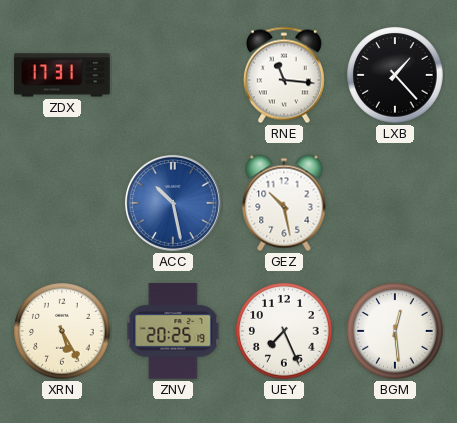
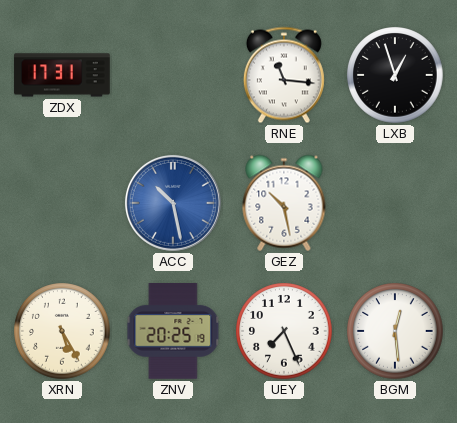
LXB: 1:23 -> 12:57
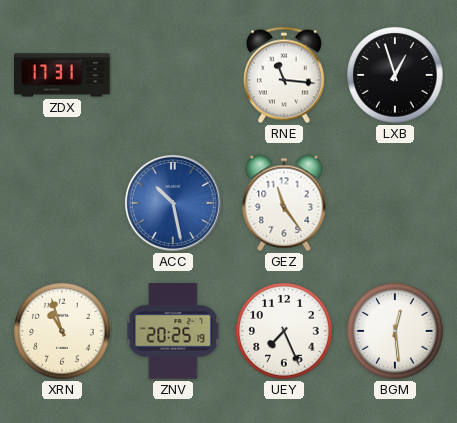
GEZ: 10:28 -> 11:24
XRN: 5:25 -> 10:57
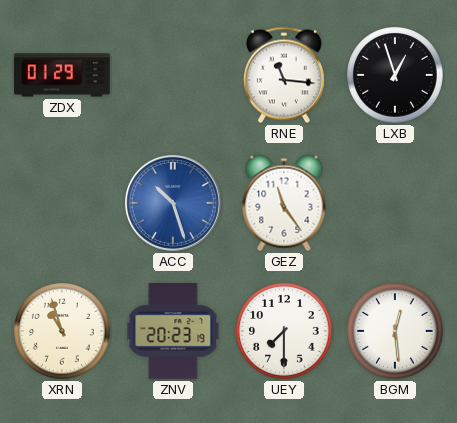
ZDX: 17:31 -> 01:29
ACC: 10:28 -> 10:27
ZNV: 20:25 -> 20:23
UEY: 7:26 -> 7:30
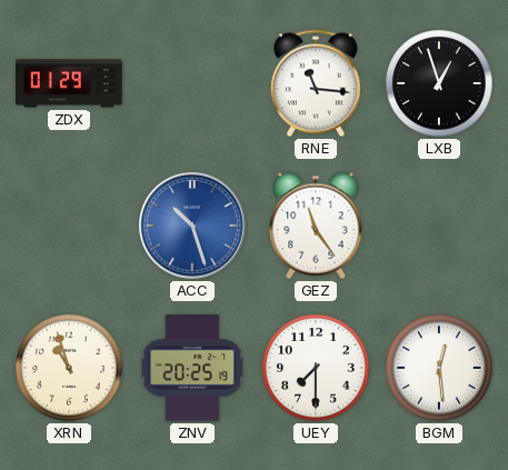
ZNV: 20:23 -> 20:25
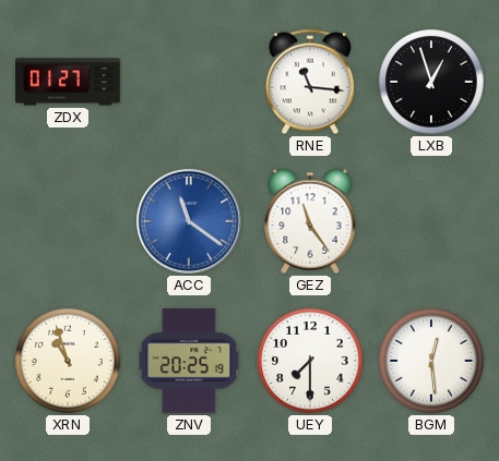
ZDX: 01:29 -> 01:27
ACC: 10:27 -> 11:21
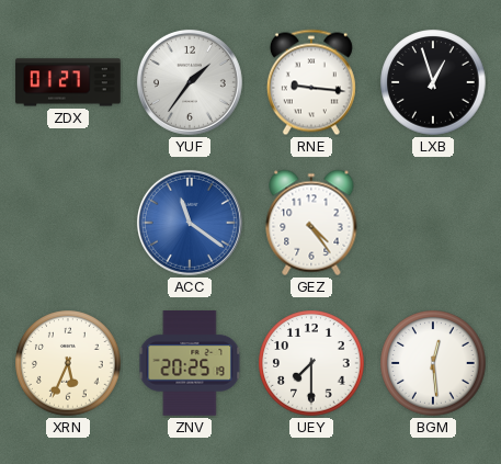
YUF: none -> 1:36
RNE: 11:16 -> 9:16
GEZ: 11:24 -> 4:24
XRN: 10:57 -> 5:34
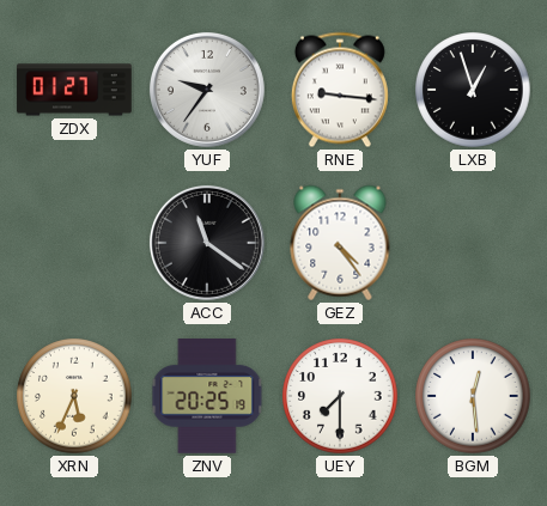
YUF: 1:36 -> 9:36
ACC dial: blue -> black
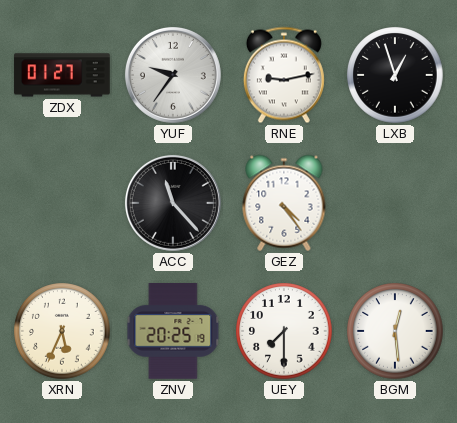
RNE: 9:16 -> 9:13
ACC: 11:21 -> 11:23
